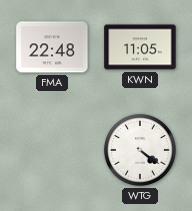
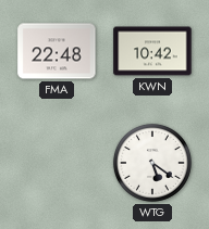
KWN: 11:05 -> 10:42
WTG: 4:21 -> 5:21
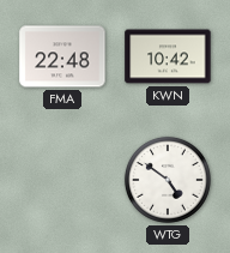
WTG: 5:21 -> 4:51
